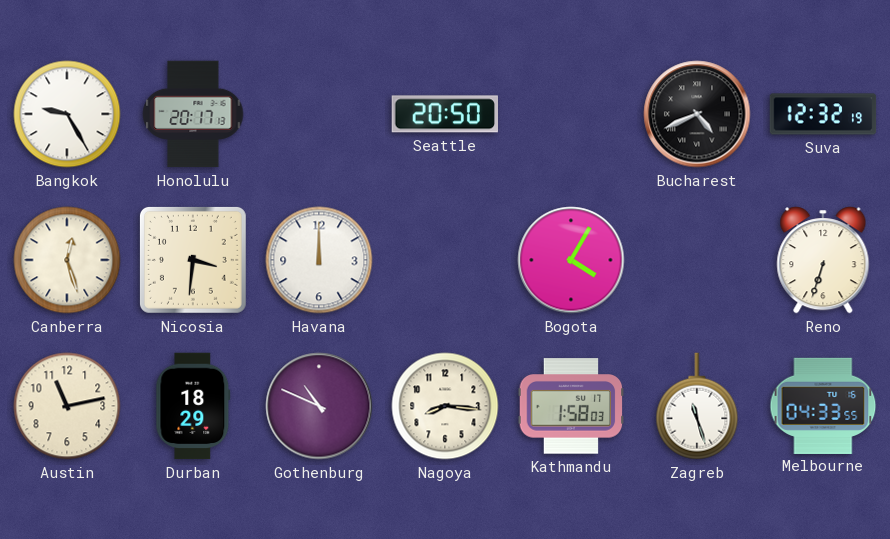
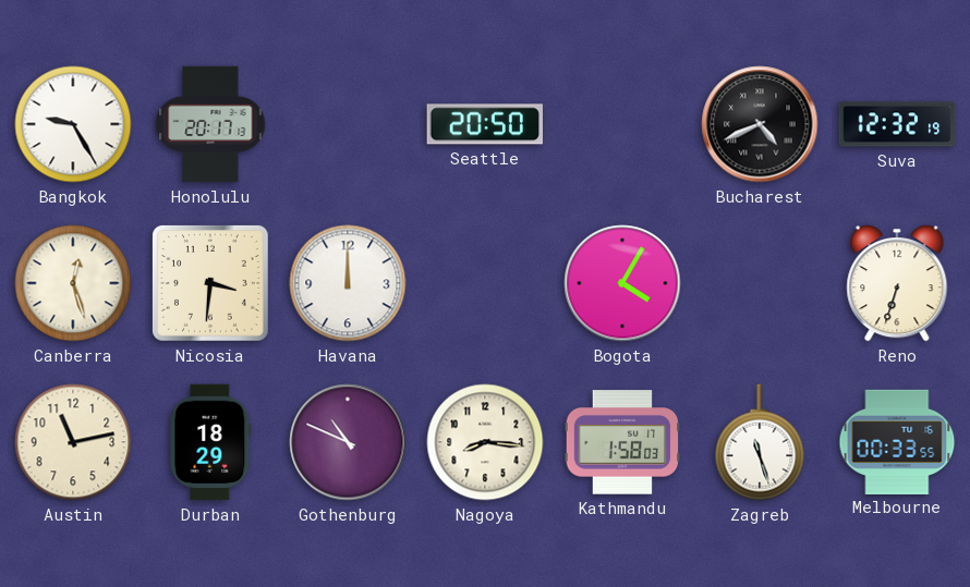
Melbourne: 04:33 -> 00:33
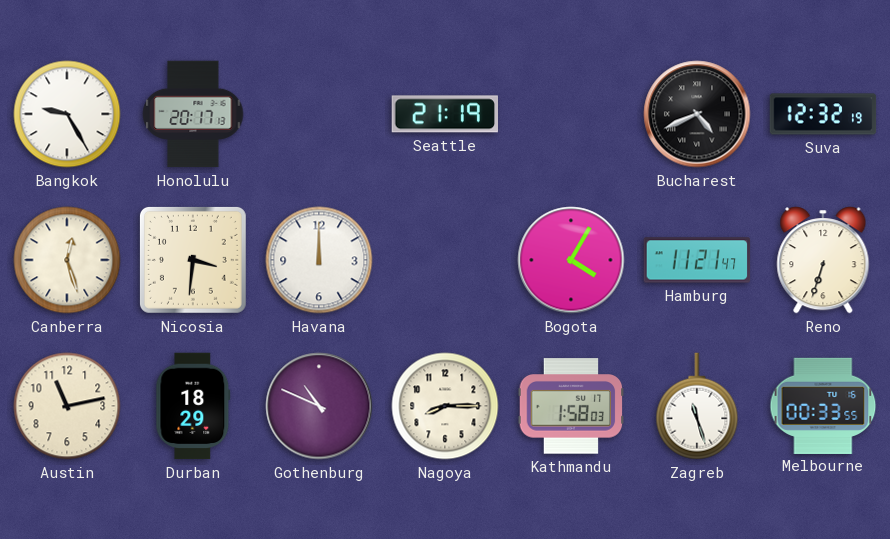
Seattle: 20:50 -> 21:19
Hamburg: none -> 11:21
Nagoya: 8:16 -> 8:15
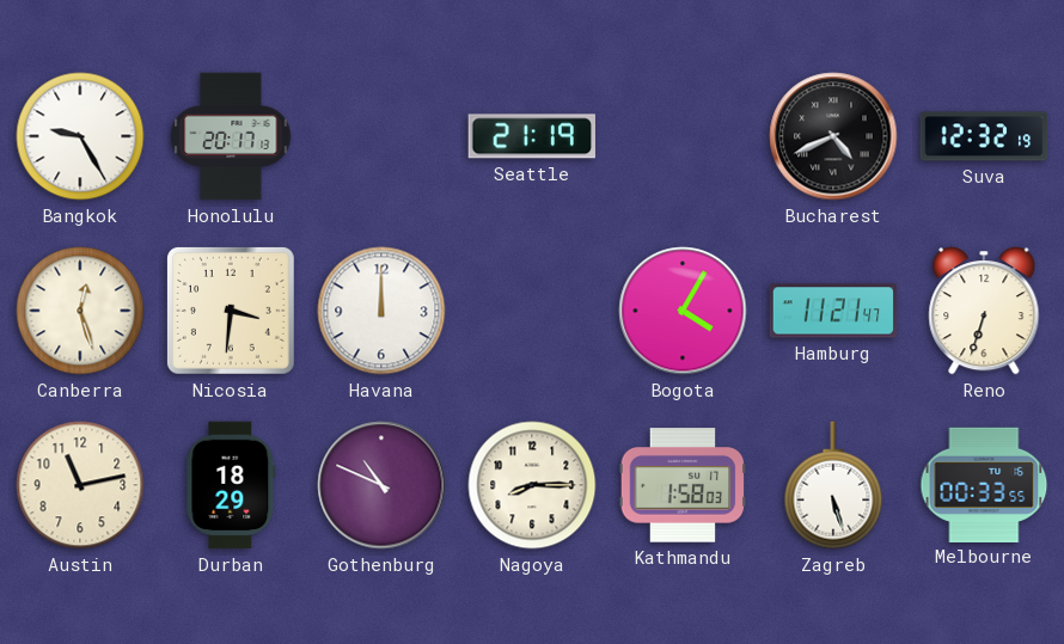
Zagreb: 11:27 -> 5:27
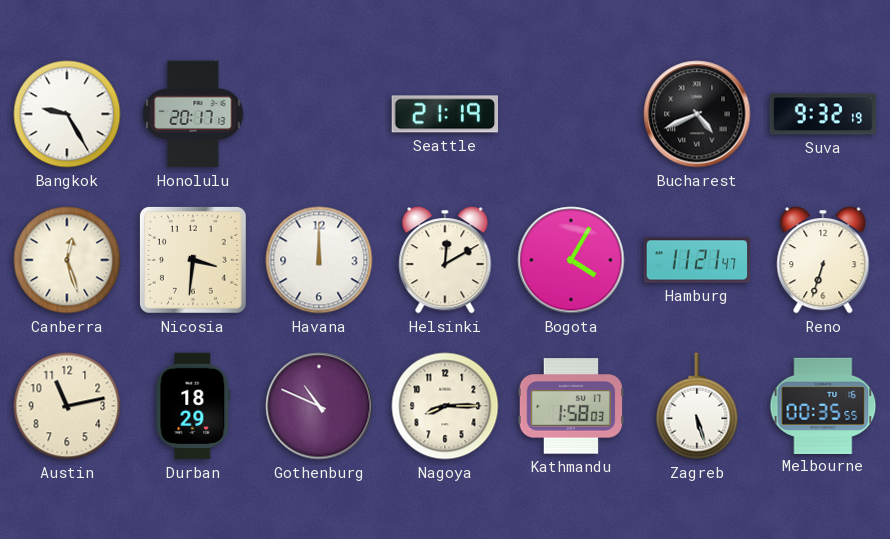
Suva: 12:32 -> 9:32
Helsinki: none -> 12:10
Melbourne: 00:33 -> 00:35
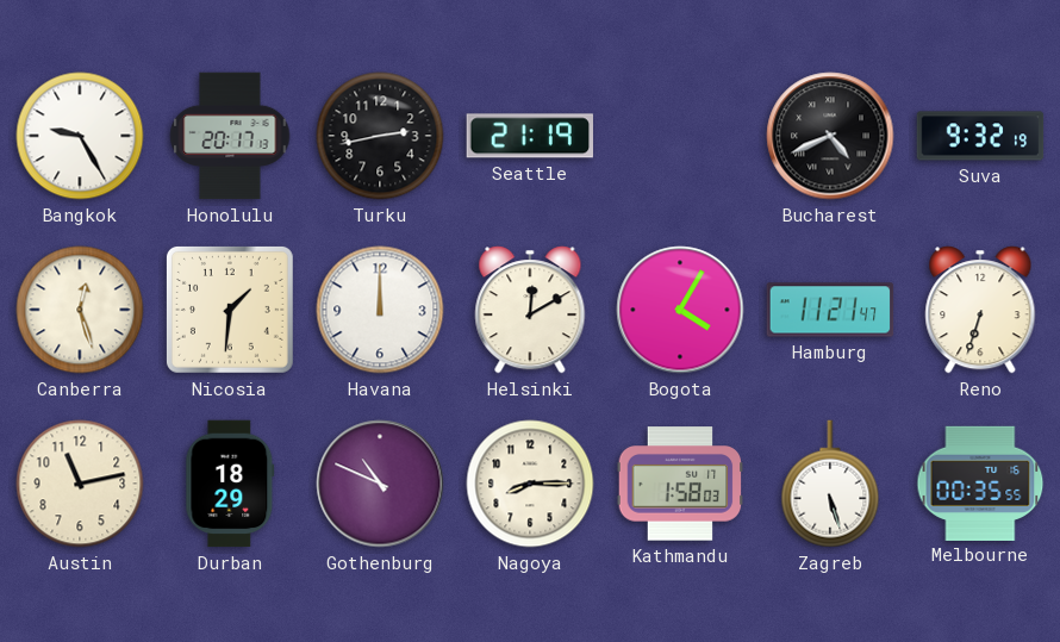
Turku: none -> 2:43
Nicosia: 3:31 -> 1:31
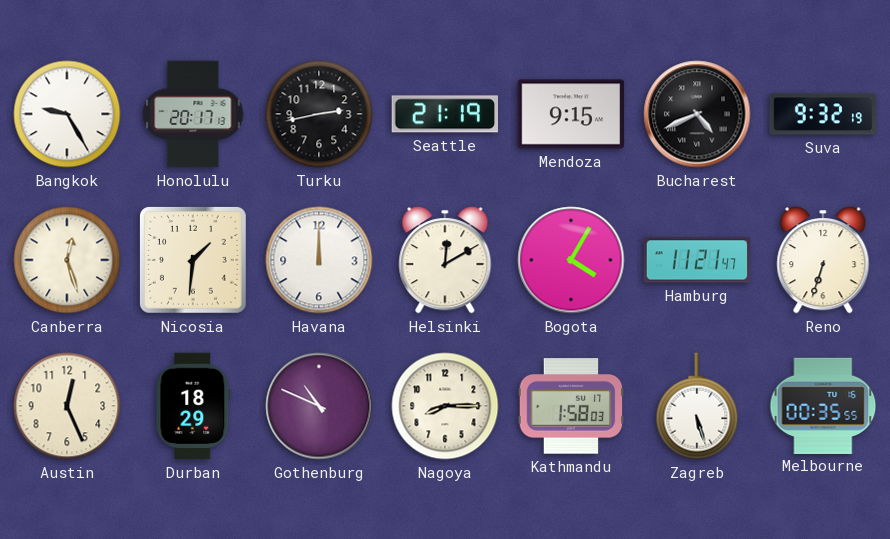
Mendoza: none -> 9:15
Austin: 11:13 -> 12:26
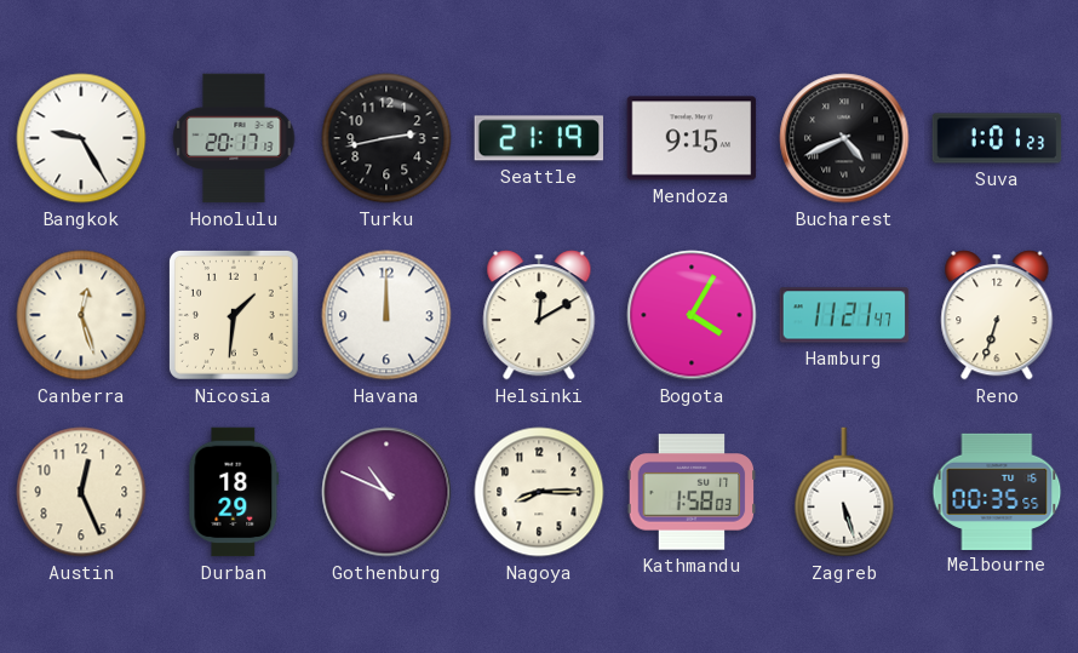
Suva: 9:32 -> 1:01
